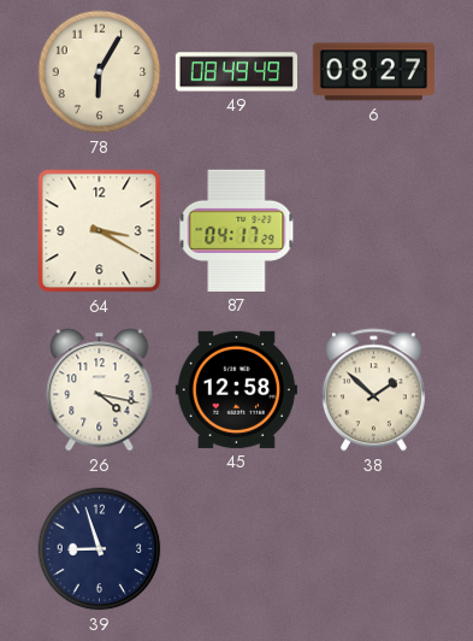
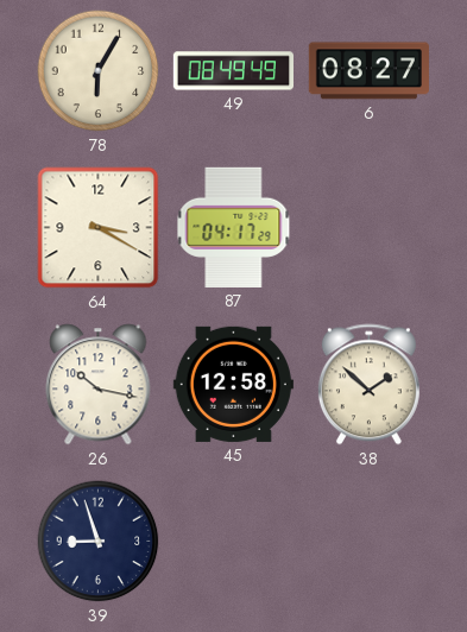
26: 4:17 -> 10:17
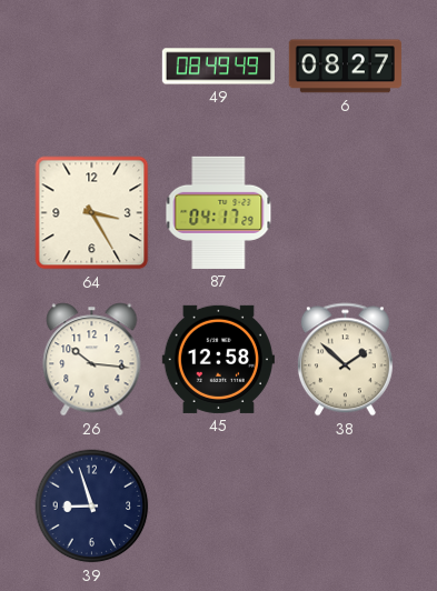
78: 6:05 -> none
64: 3:20 -> 3:25
26: 10:17 -> 10:16
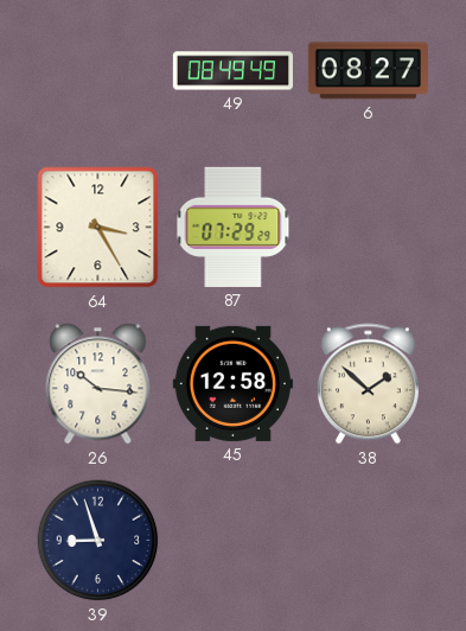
87: 04:17 -> 07:29
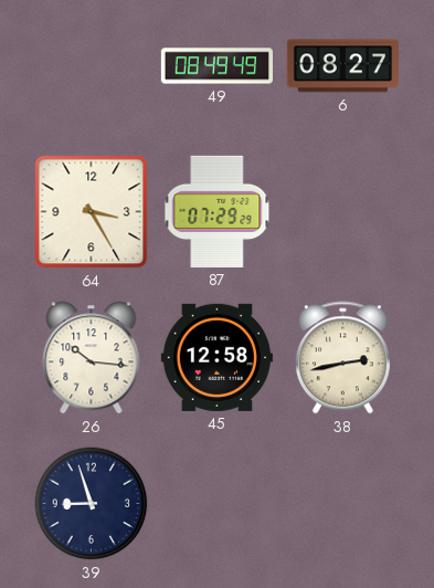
38: 1:52 -> 2:43
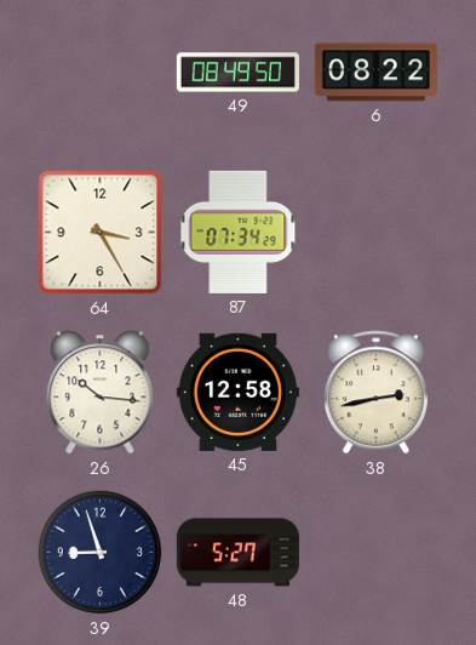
49: 08:49:49 -> 08:49:50
6: 08:27 -> 08:22
87: 07:29 -> 07:34
48: none -> 5:27
